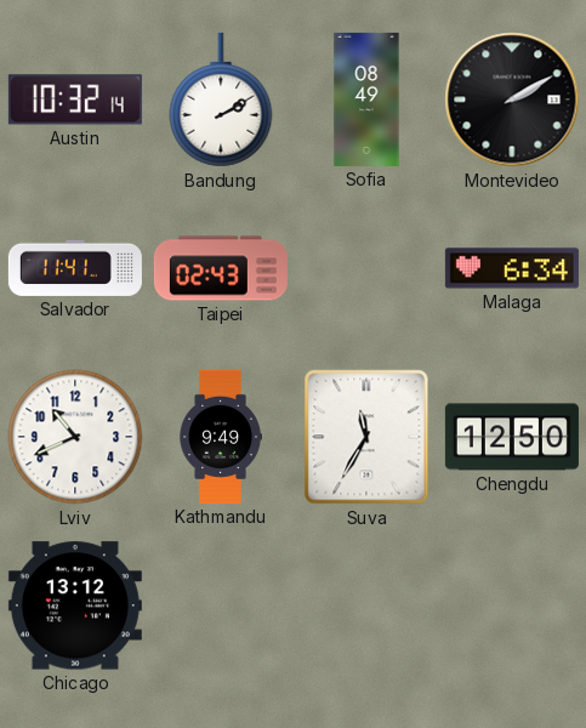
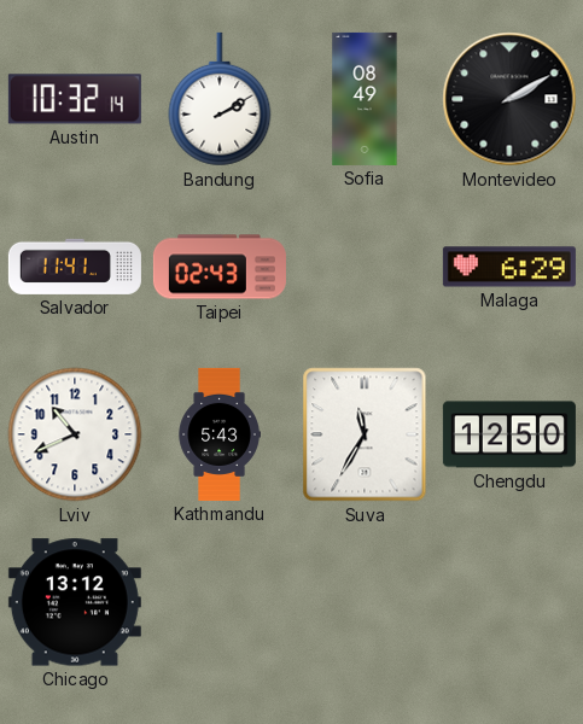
Malaga: 6:34 -> 6:29
Kathmandu: 9:49 -> 5:43
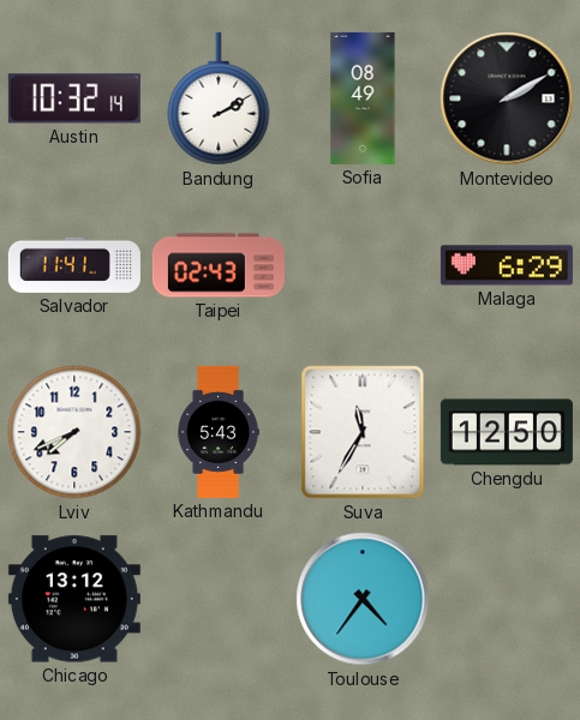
Lviv: 10:41 -> 7:41
Toulouse: none -> 4:36
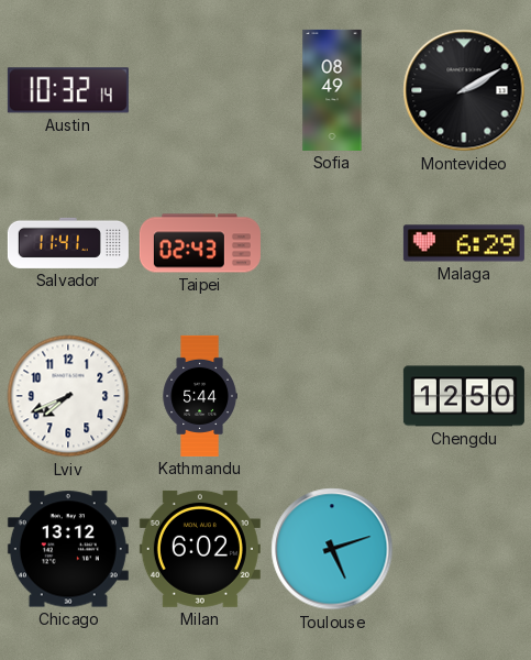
Bandung: 2:10 -> none
Kathmandu: 5:43 -> 5:44
Suva: 11:35 -> none
Milan: none -> 6:02
Toulouse: 4:36 -> 5:12
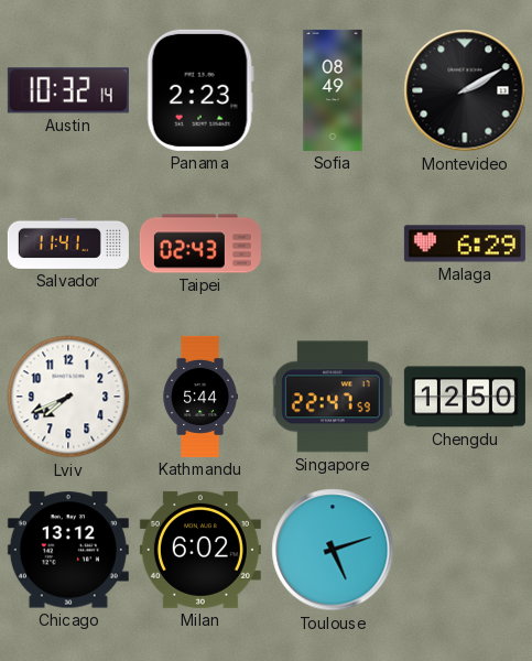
Panama: none -> 2:23
Singapore: none -> 22:47
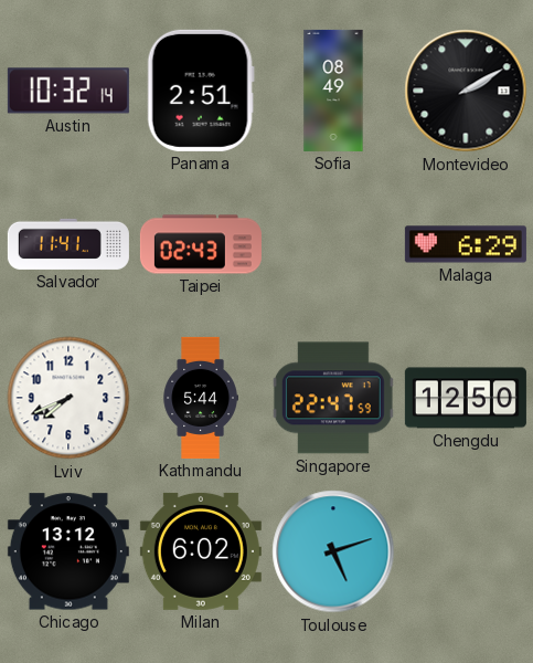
Panama: 2:23 -> 2:51
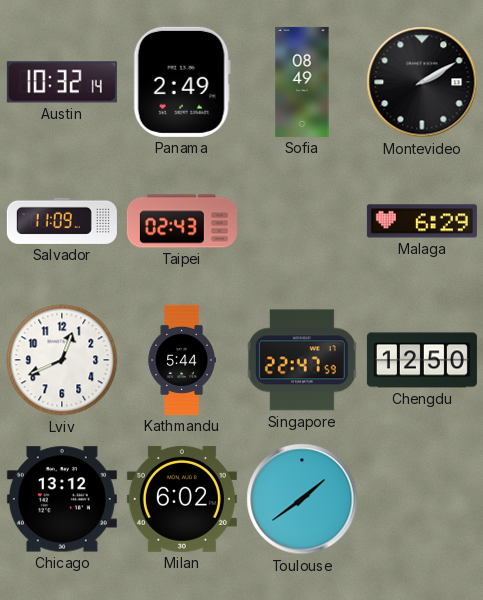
Panama: 2:51 -> 2:49
Salvador: 11:41 -> 11:09
Lviv: 7:41 -> 12:41
Toulouse: 5:12 -> 1:39
